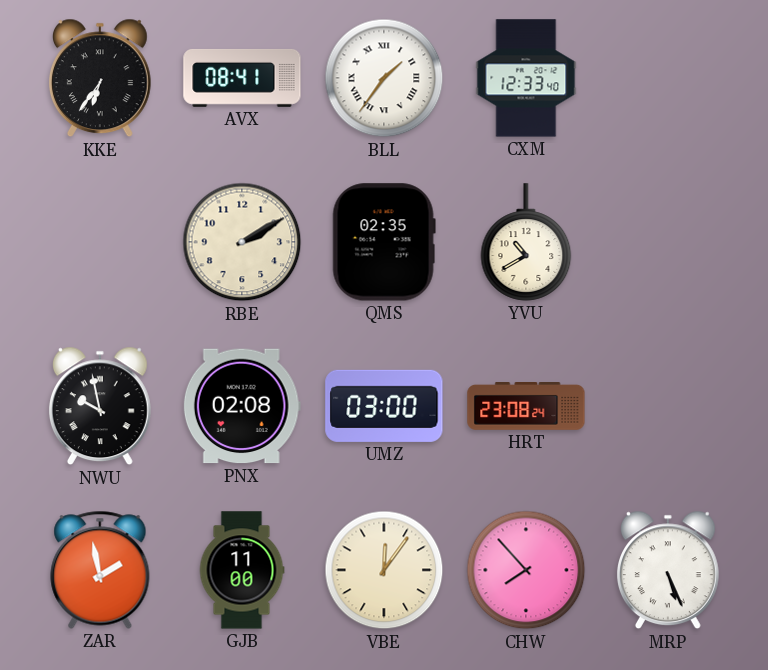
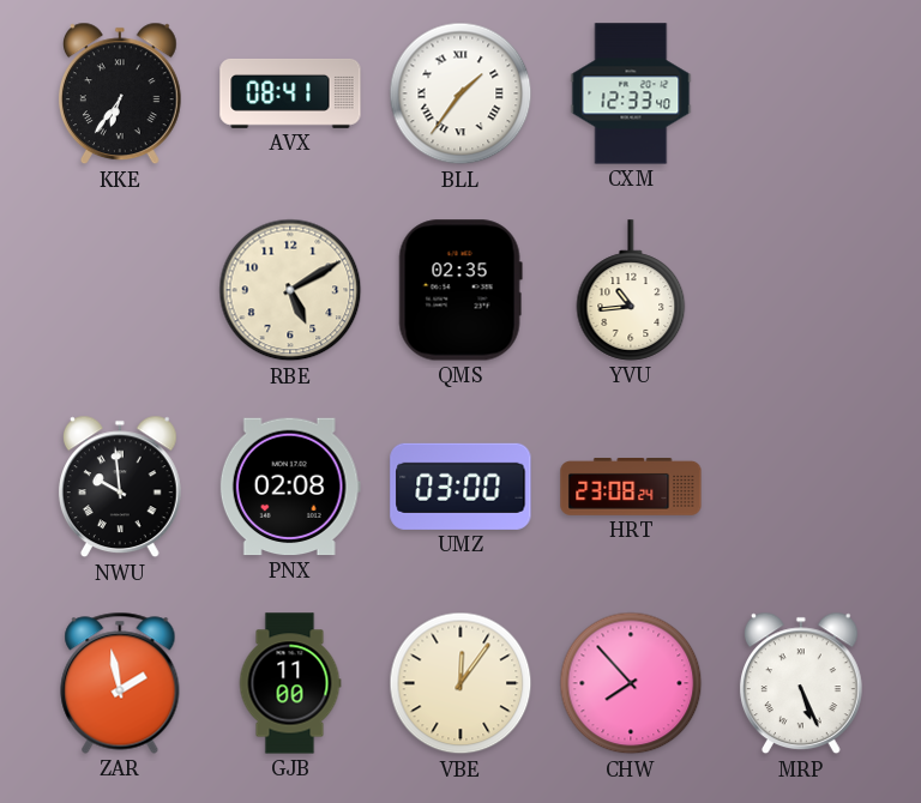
RBE: 2:10 -> 5:10
YVU: 10:40 -> 10:44
NWU: 9:58 -> 9:59
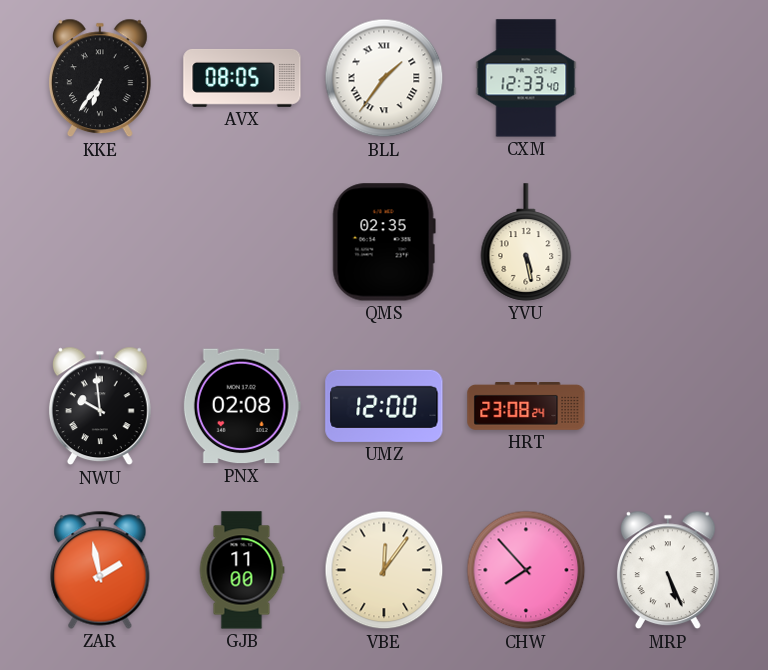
AVX: 08:41 -> 08:05
RBE: 5:10 -> none
YVU: 10:44 -> 5:28
UMZ: 03:00 -> 12:00
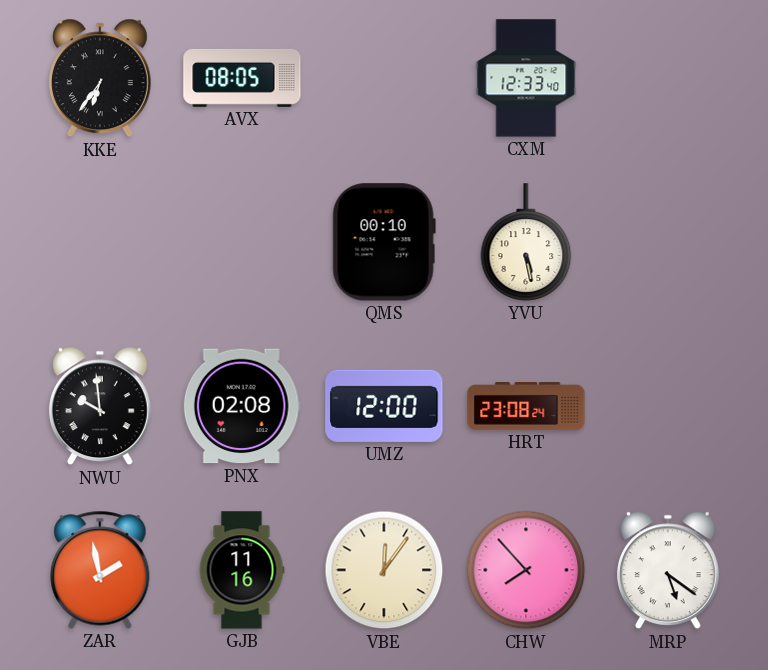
BLL: 1:36 -> none
QMS: 02:35 -> 00:10
GJB: 11:00 -> 11:16
MRP: 5:26 -> 5:21
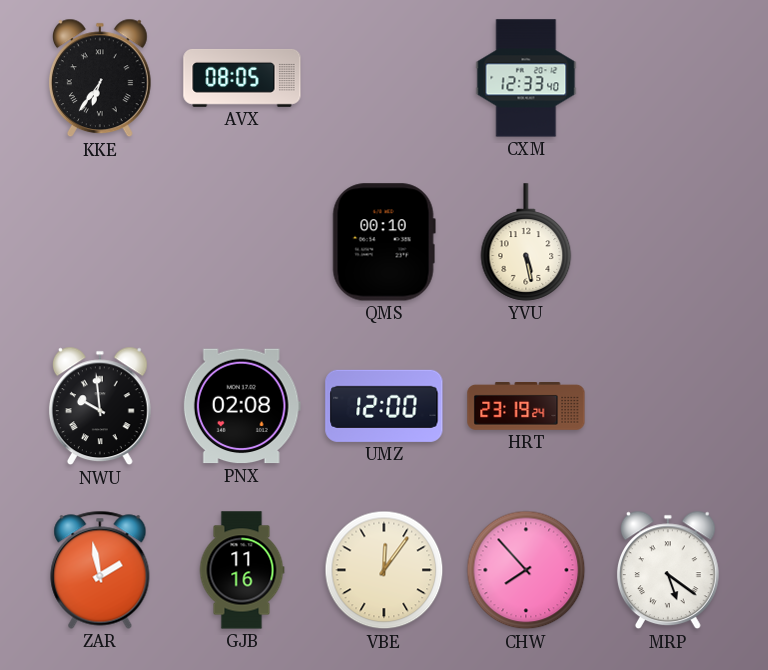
HRT: 23:08 -> 23:19
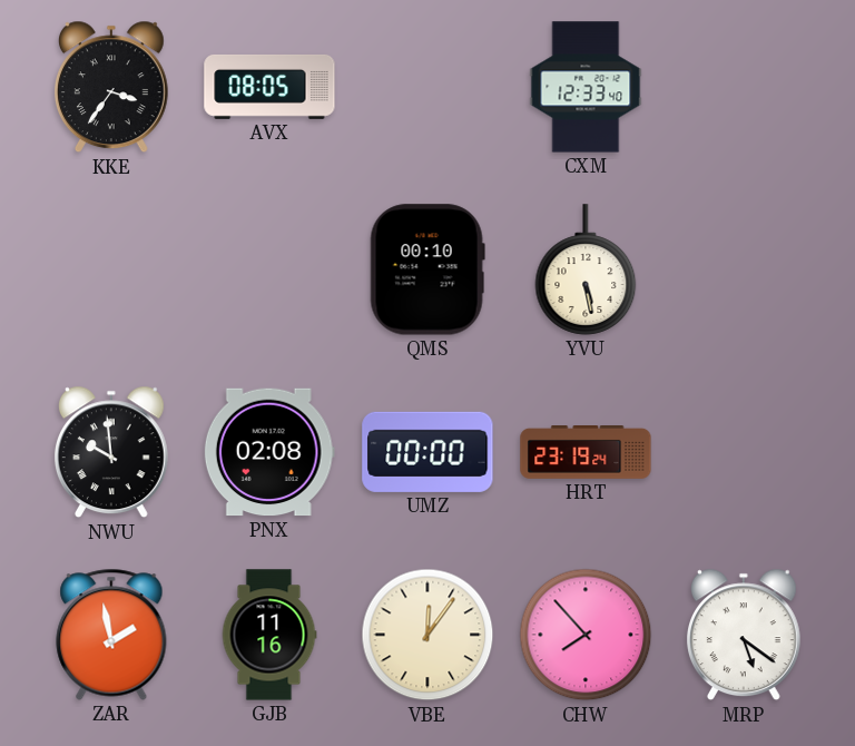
KKE: 6:36 -> 3:36
UMZ: 12:00 -> 00:00
